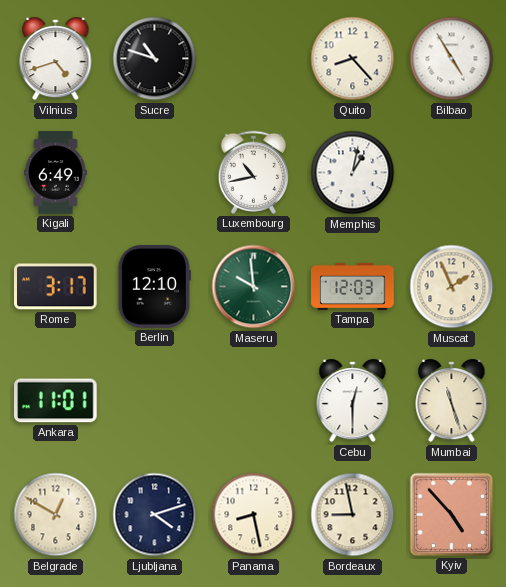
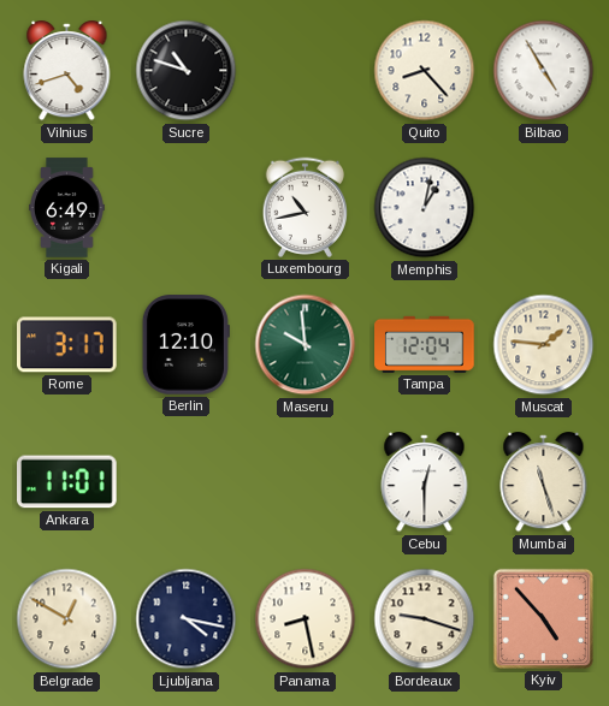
Tampa: 12:03 -> 12:04
Muscat: 1:56 -> 1:46
Ljubljana: 4:12 -> 4:17
Bordeaux: 8:58 -> 9:18
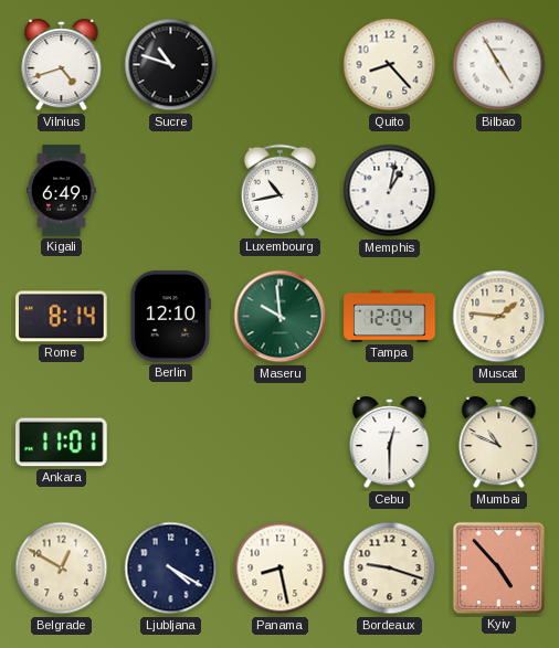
Rome: 3:17 -> 8:14
Mumbai: 11:27 -> 10:49
Ljubljana: 4:17 -> 4:20
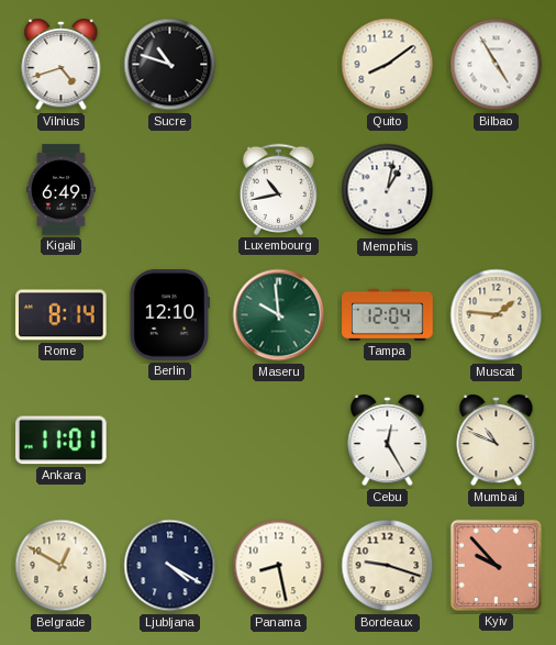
Quito: 8:23 -> 8:09
Cebu: 12:30 -> 12:25
Kyiv: 4:53 -> 9:53
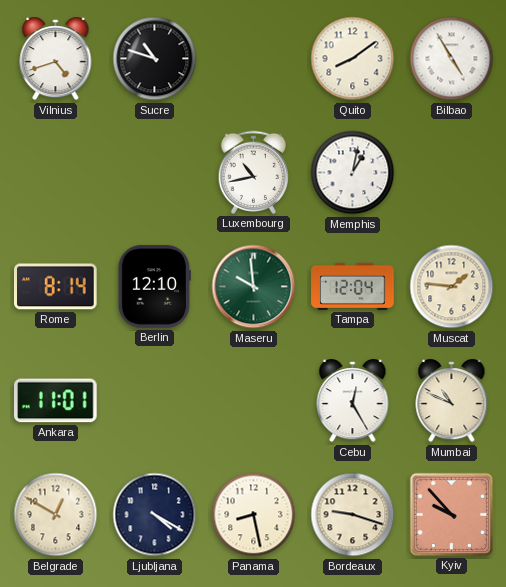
Kigali: 6:49 -> none
